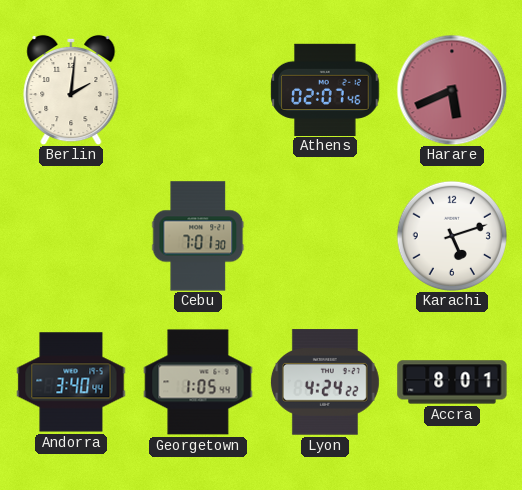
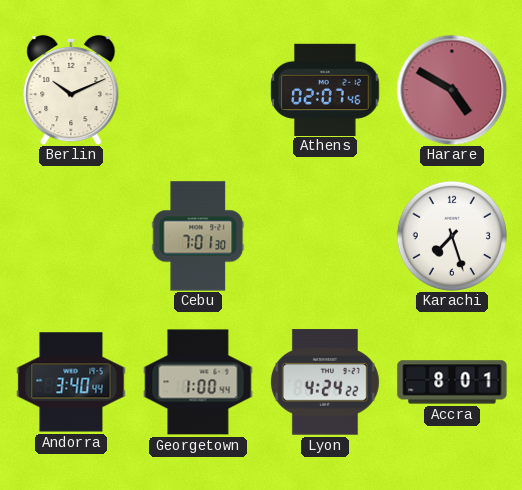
Berlin: 2:01 -> 10:11
Harare: 5:41 -> 4:50
Karachi: 5:12 -> 7:27
Georgetown: 1:05 -> 1:00
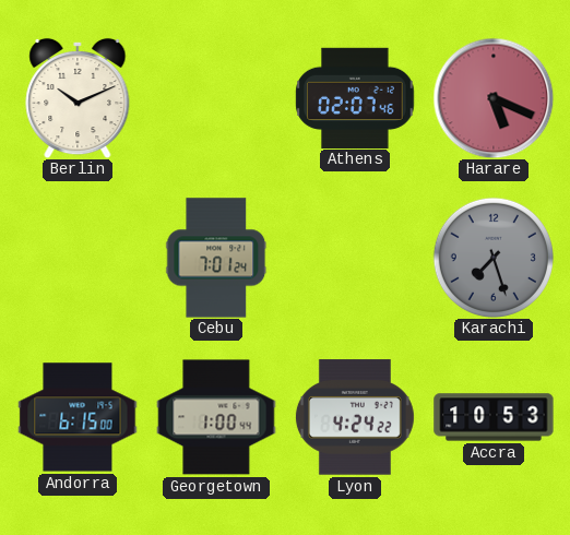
Harare: 4:50 -> 5:19
Cebu: 7:01:30 -> 7:01:24
Karachi dial: white -> grey
Andorra: 3:40 -> 6:15
Accra: 8:01 -> 10:53
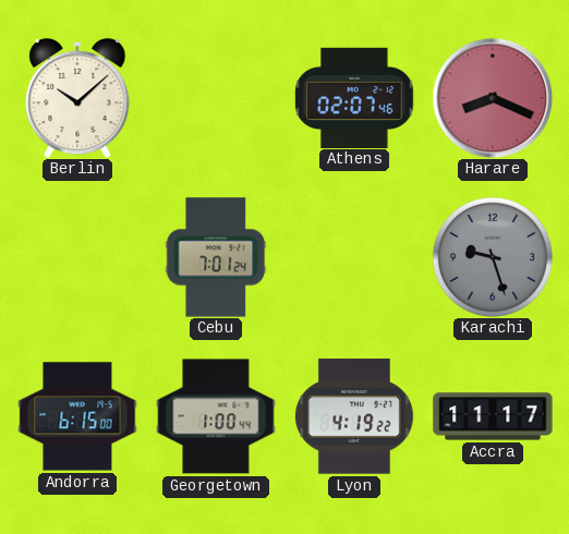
Berlin: 10:11 -> 10:08
Harare: 5:19 -> 8:19
Karachi: 7:27 -> 9:27
Lyon: 4:24 -> 4:19
Accra: 10:53 -> 11:17
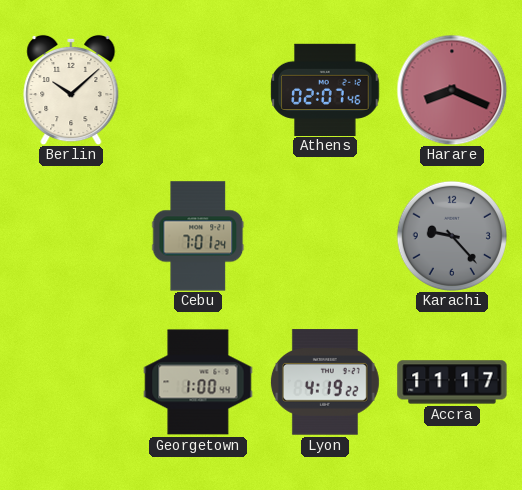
Karachi: 9:27 -> 9:23
Andorra: 6:15 -> none
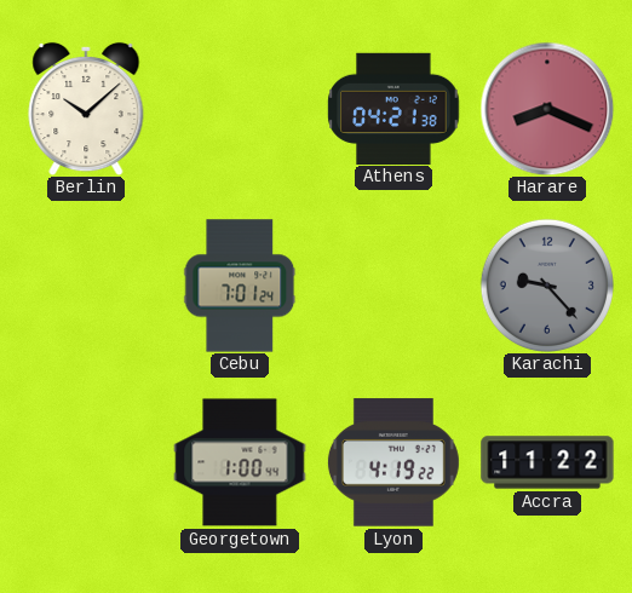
Athens: 02:07 -> 04:21
Accra: 11:17 -> 11:22
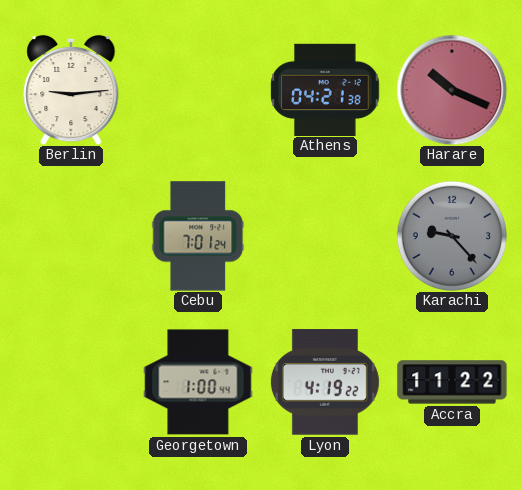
Berlin: 10:08 -> 9:14
Harare: 8:19 -> 10:19
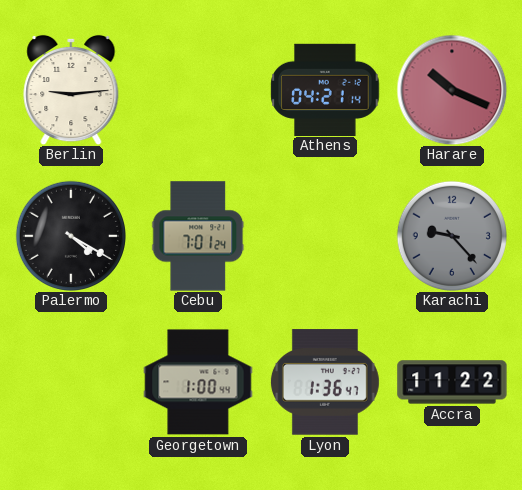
Athens: 04:21:38 -> 04:21:14
Palermo: none -> 4:20
Lyon: 4:19 -> 1:36
